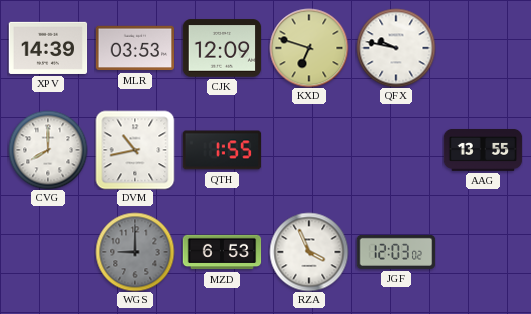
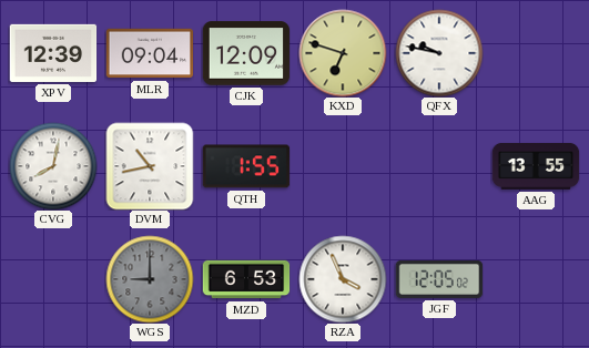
XPV: 14:39 -> 12:39
MLR: 03:53 -> 09:04
CVG: 8:00 -> 8:02
JGF: 12:03 -> 12:05
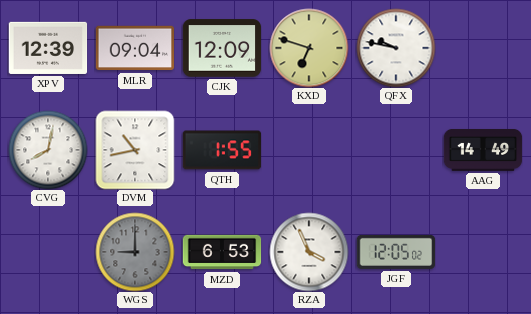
AAG: 13:55 -> 14:49
